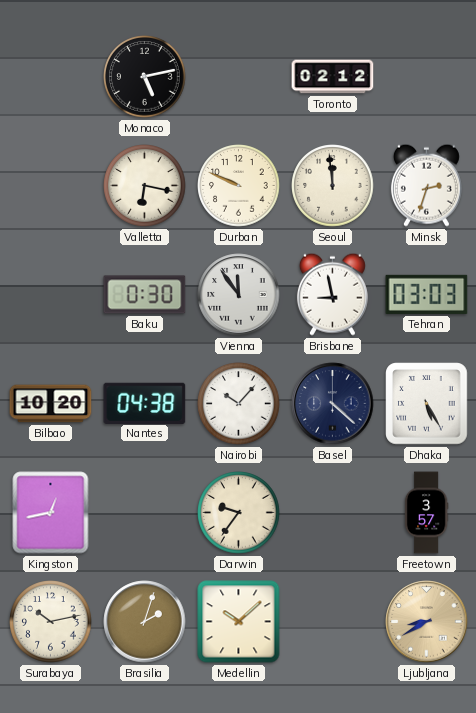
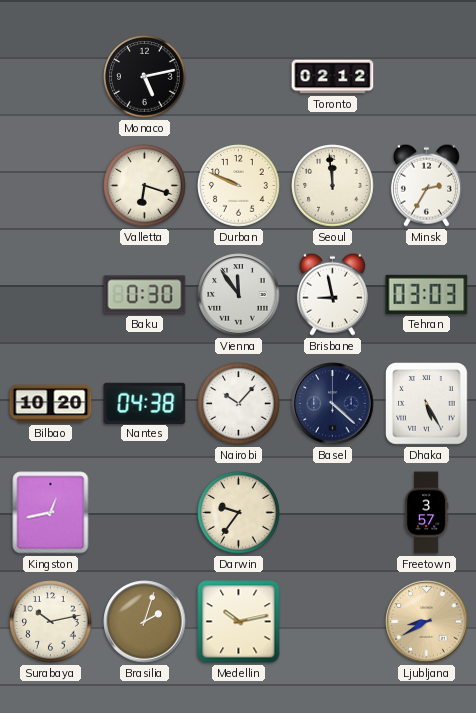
Valletta: 6:17 -> 6:18
Minsk: 2:33 -> 2:35
Medellin: 10:08 -> 10:13
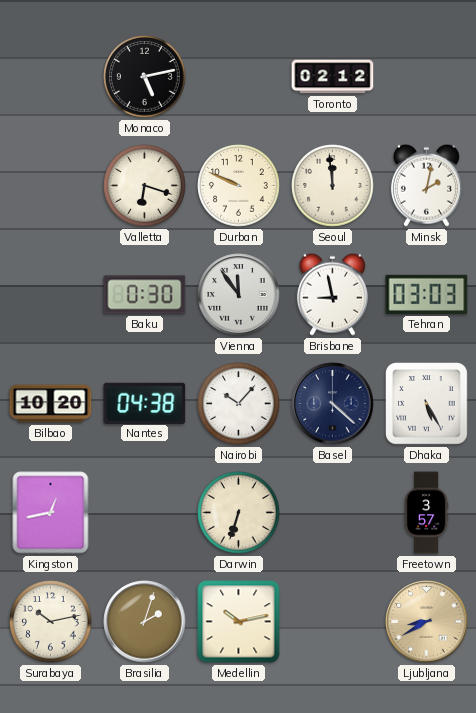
Minsk: 2:35 -> 2:02
Darwin: 9:36 -> 6:33
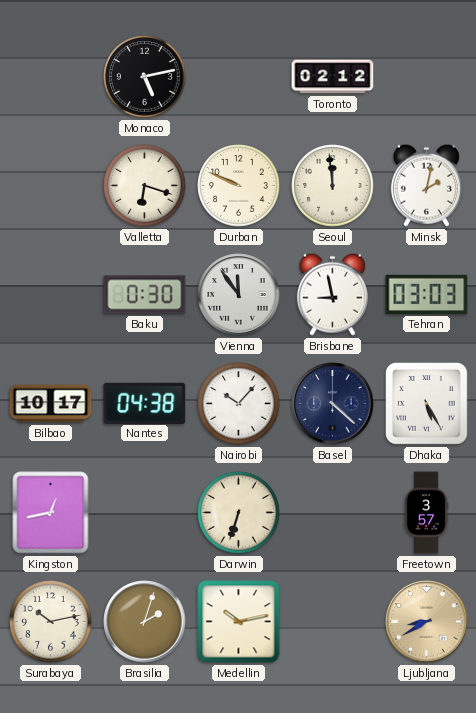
Bilbao: 10:20 -> 10:17
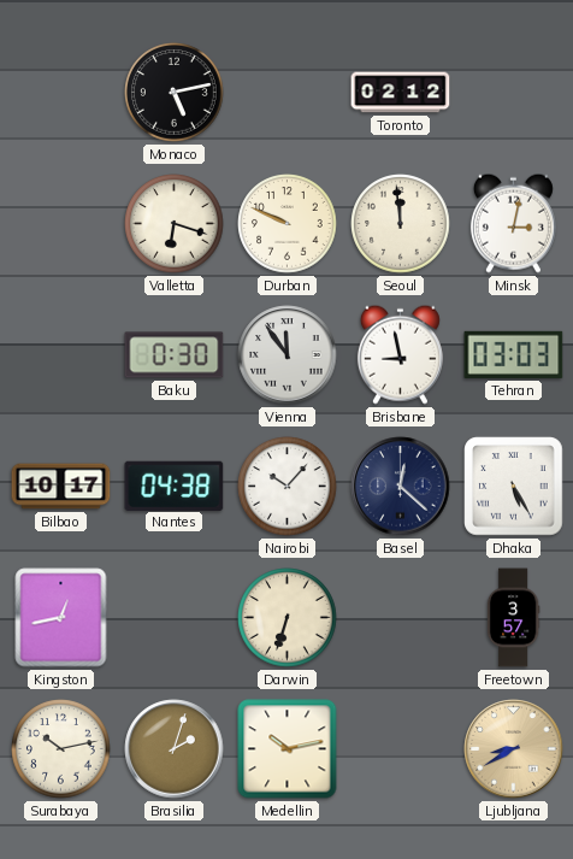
Minsk: 2:02 -> 3:02
Basel: 4:22 -> 12:22
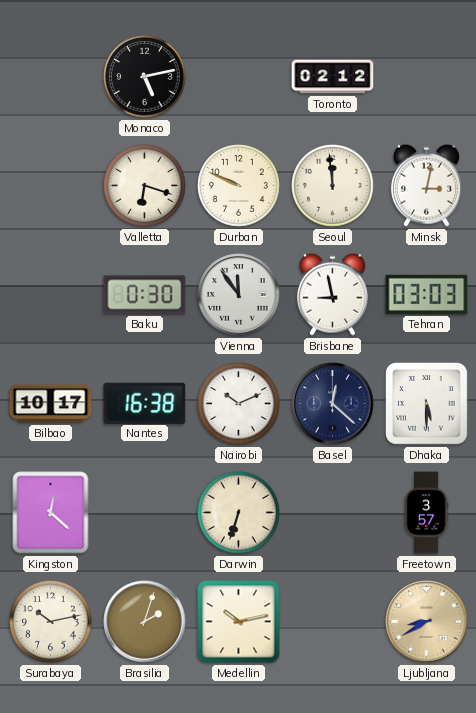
Nantes: 04:38 -> 16:38
Nairobi: 10:07 -> 10:11
Dhaka: 5:25 -> 5:30
Kingston: 12:43 -> 12:22
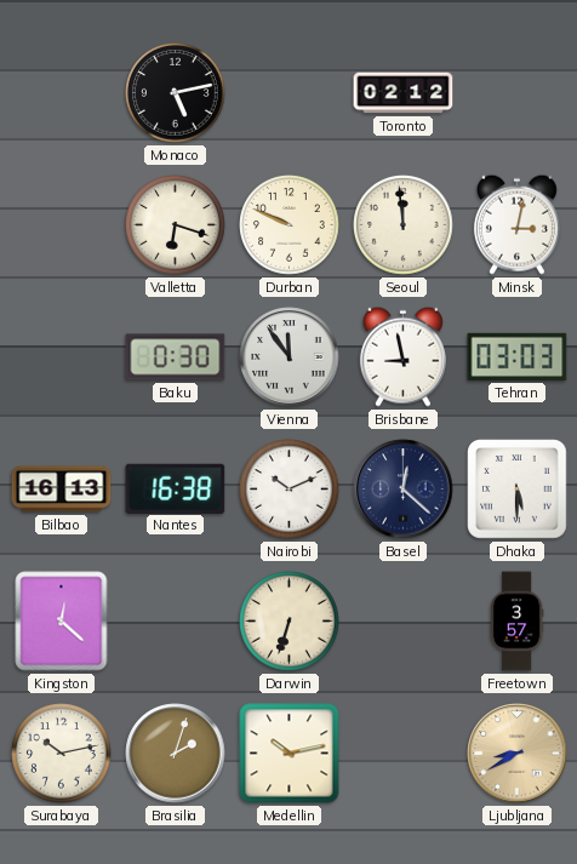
Bilbao: 10:17 -> 16:13
